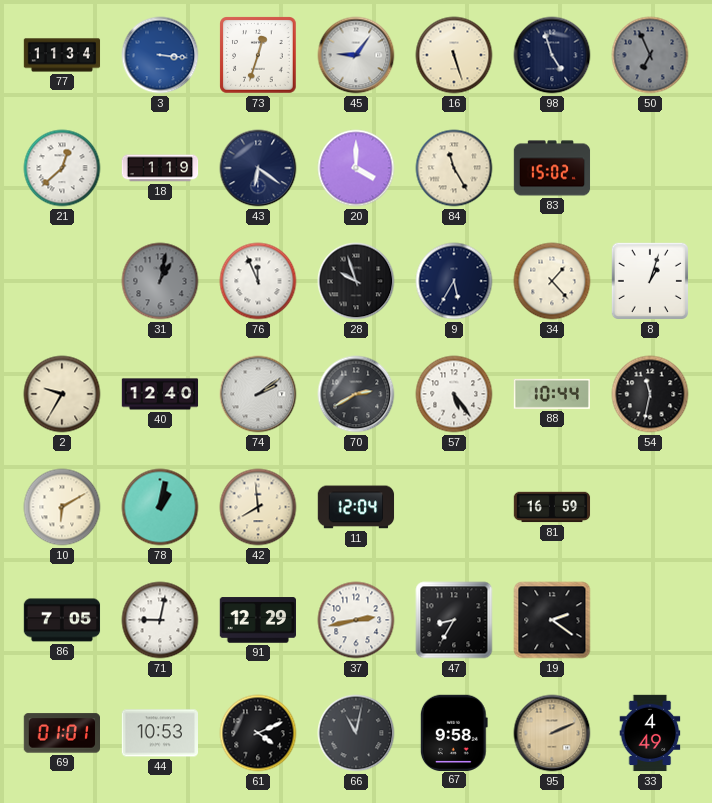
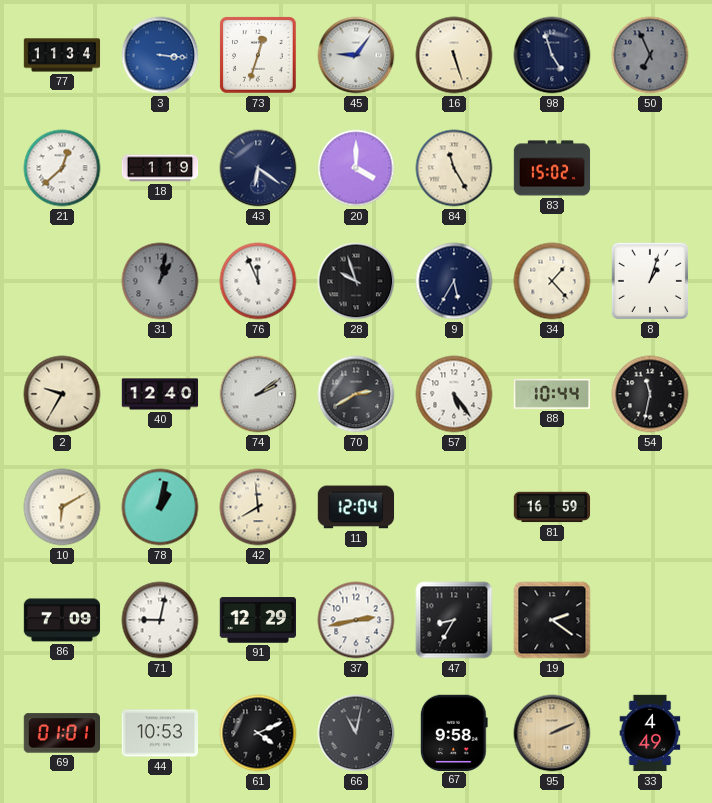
86: 7:05 -> 7:09
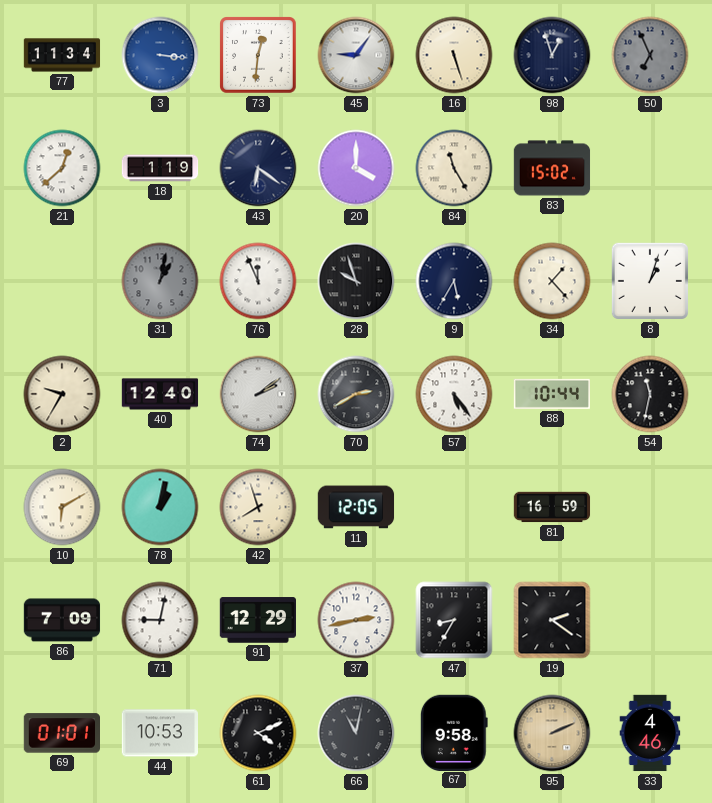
73: 12:33 -> 12:31
98: 4:57 -> 12:57
42: 7:59 -> 7:57
11: 12:04 -> 12:05
33: 4:49 -> 4:46
